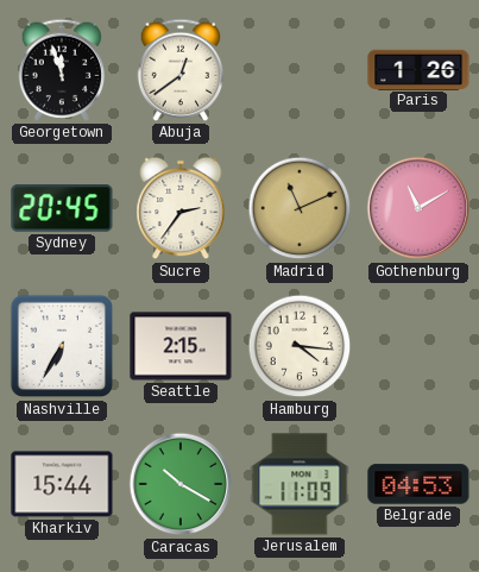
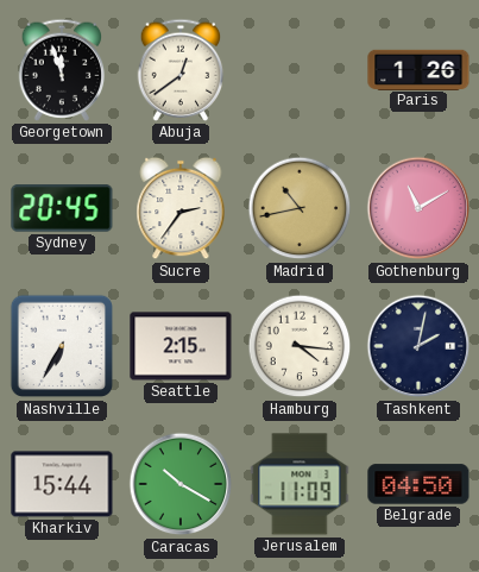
Madrid: 11:11 -> 10:43
Tashkent: none -> 2:02
Belgrade: 04:53 -> 04:50
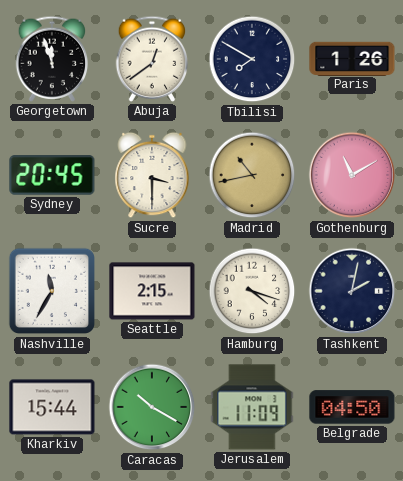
Tbilisi: none -> 7:50
Sucre: 2:36 -> 3:30
Nashville: 6:35 -> 11:35
Hamburg: 4:16 -> 4:18
